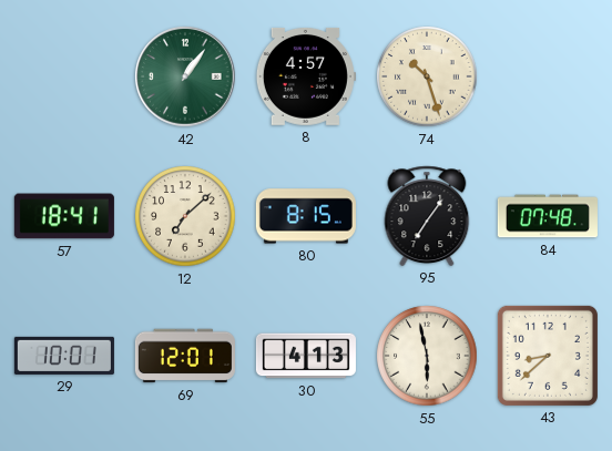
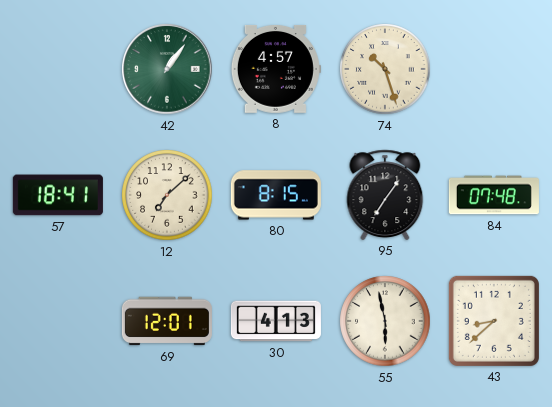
29: 10:01 -> none
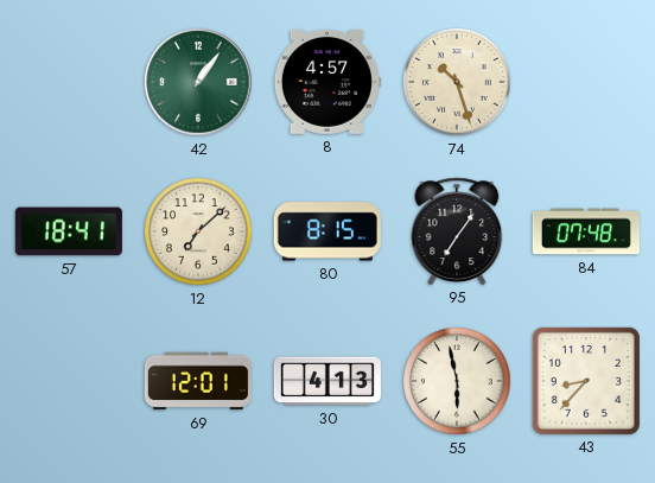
43: 8:38 -> 8:37
